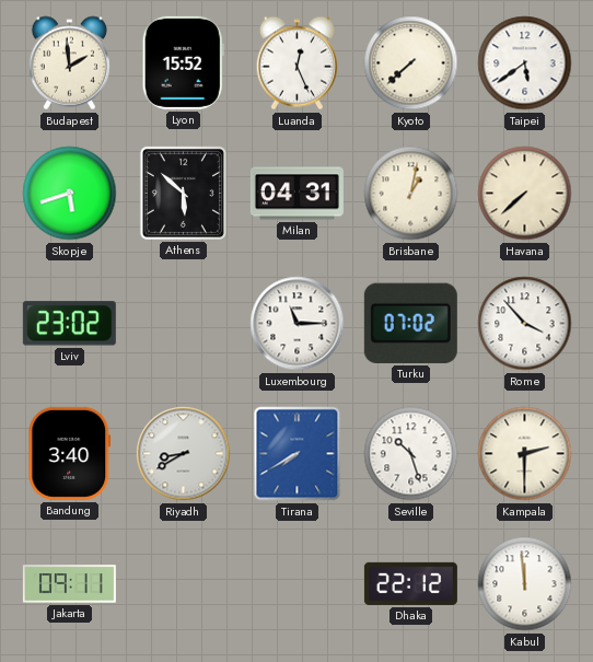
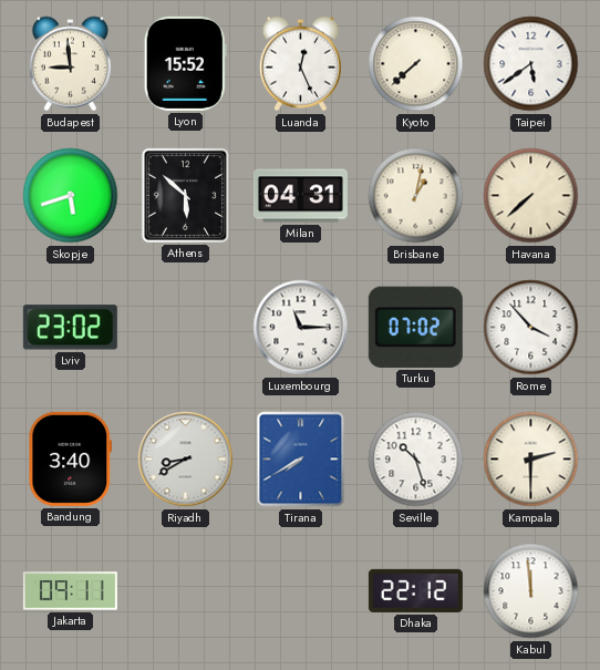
Budapest: 1:59 -> 8:59
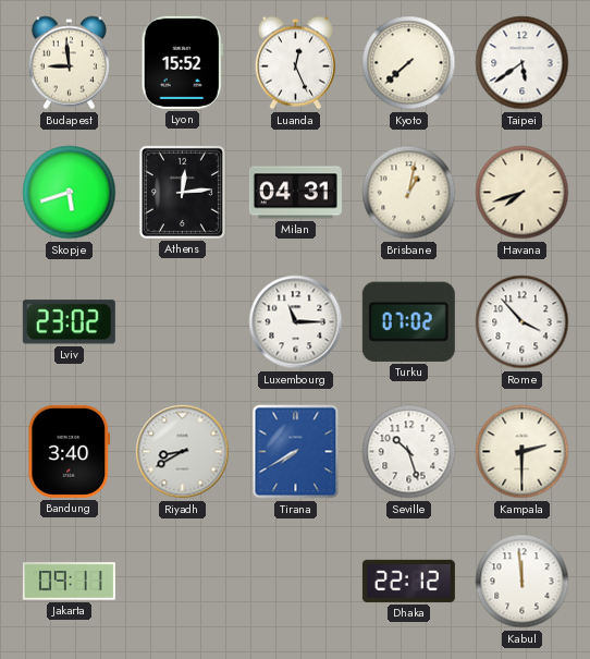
Athens: 5:52 -> 12:14
Havana: 7:38 -> 7:42
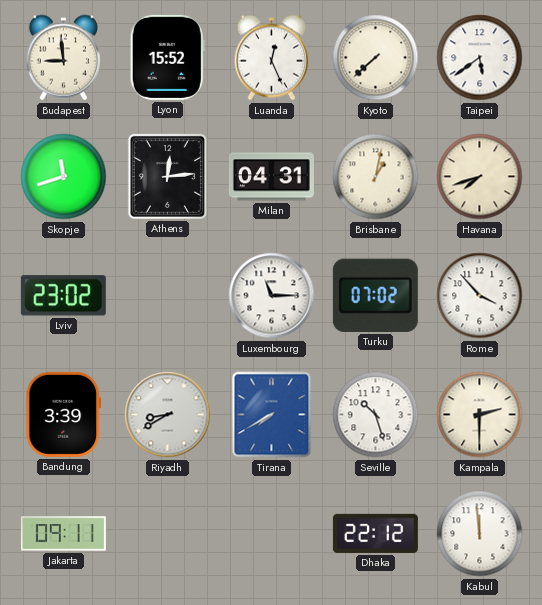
Skopje: 5:42 -> 11:42
Bandung: 3:40 -> 3:39
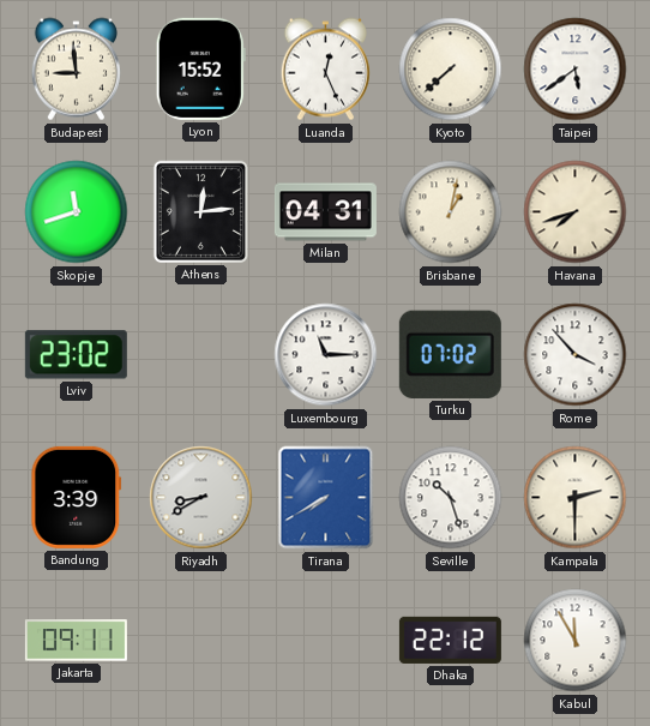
Kabul: 11:59 -> 11:55
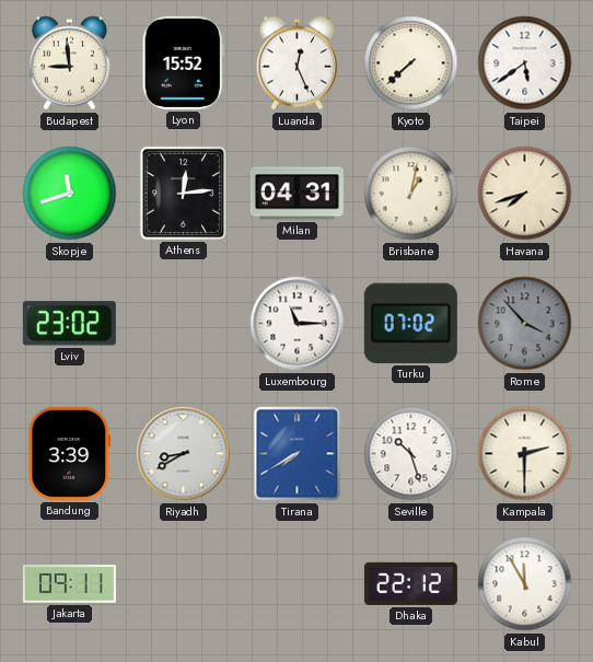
Rome dial: white -> grey
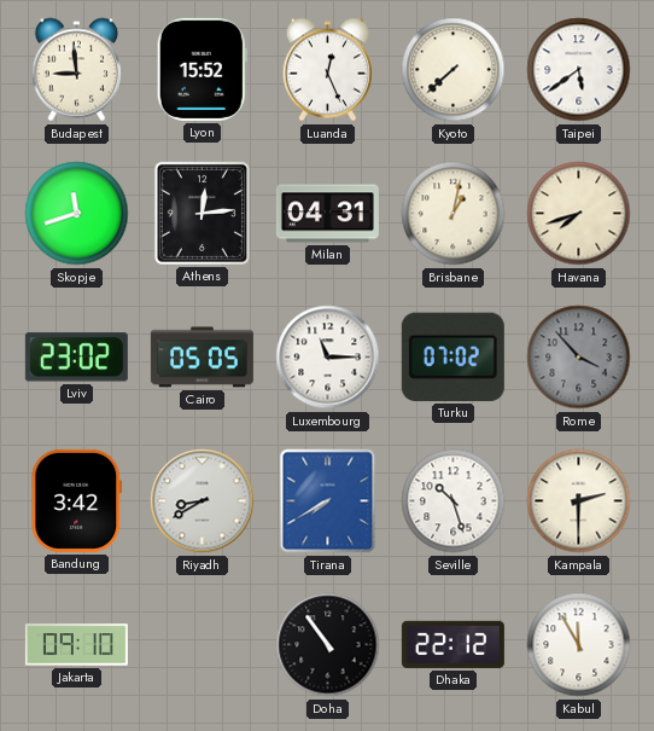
Cairo: none -> 05:05
Bandung: 3:39 -> 3:42
Jakarta: 09:11 -> 09:10
Doha: none -> 10:54
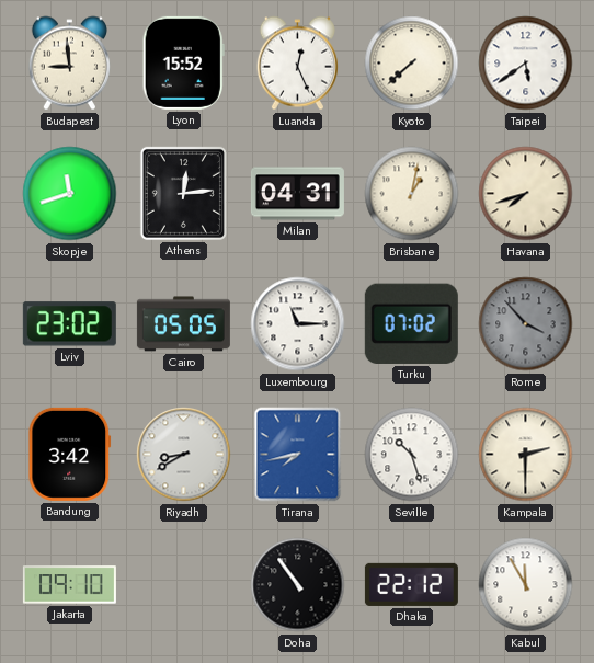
Tirana: 7:40 -> 7:43
